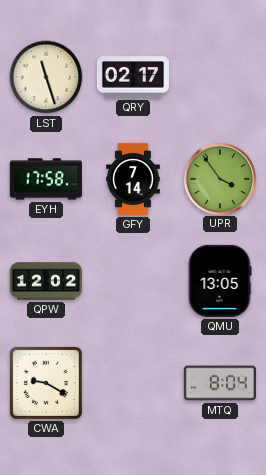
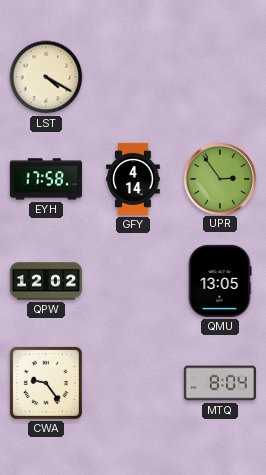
LST: 11:27 -> 4:20
QRY: 02:17 -> none
GFY: 7:14 -> 4:14
UPR: 3:54 -> 2:54
CWA: 9:20 -> 9:24
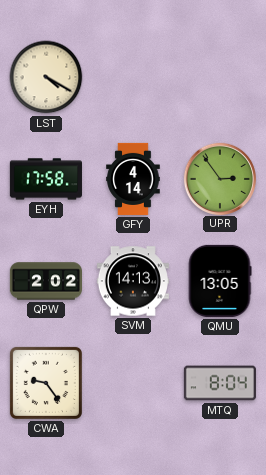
QPW: 12:02 -> 2:02
SVM: none -> 14:13
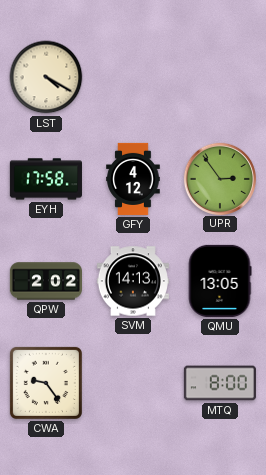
GFY: 4:14 -> 4:12
MTQ: 8:04 -> 8:00
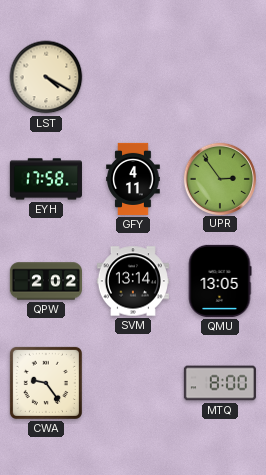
GFY: 4:12 -> 4:11
SVM: 14:13 -> 13:14
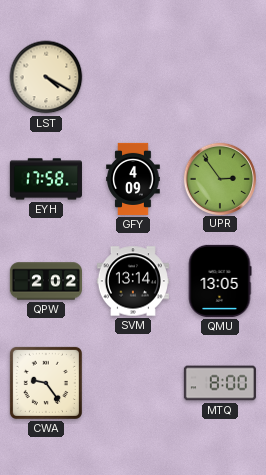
GFY: 4:11 -> 4:09
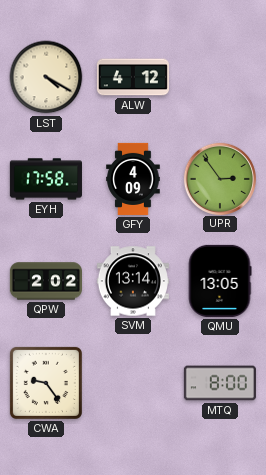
ALW: none -> 4:12
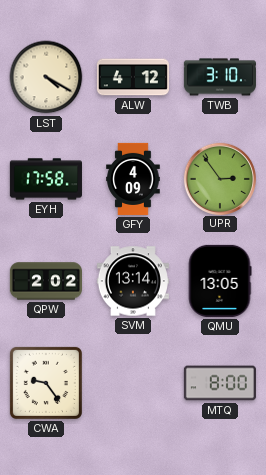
TWB: none -> 3:10
